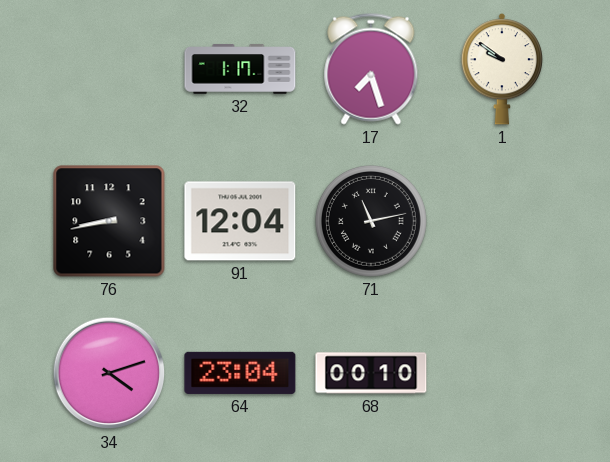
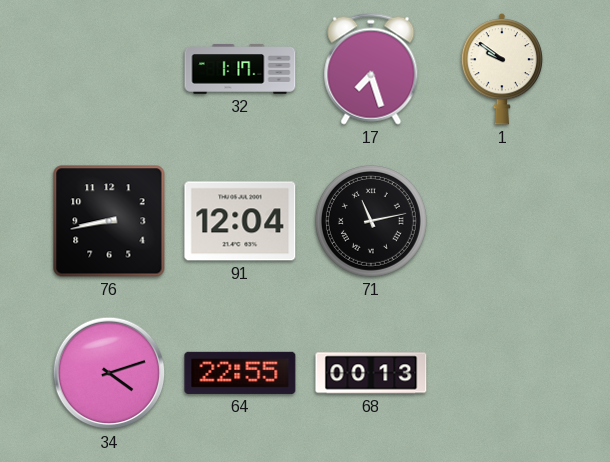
64: 23:04 -> 22:55
68: 00:10 -> 00:13
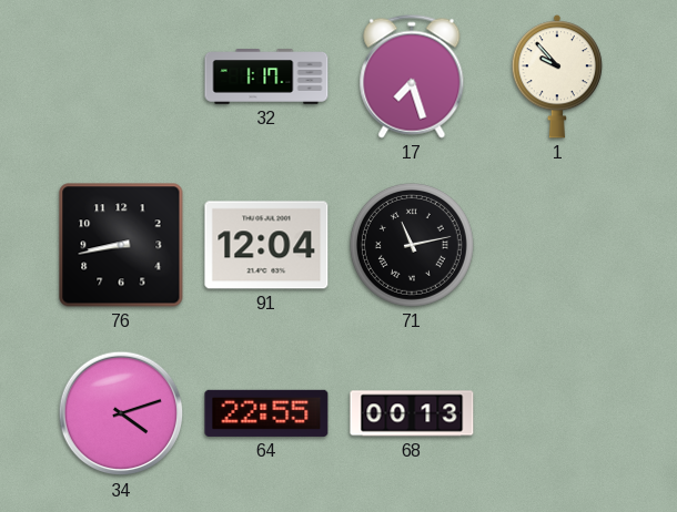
1: 9:51 -> 9:53
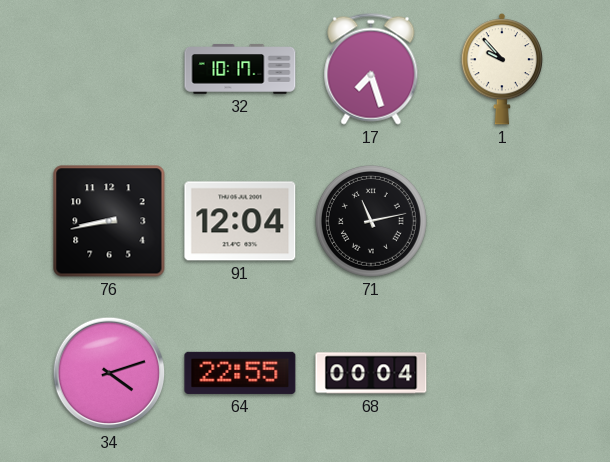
32: 1:17 -> 10:17
68: 00:13 -> 00:04
